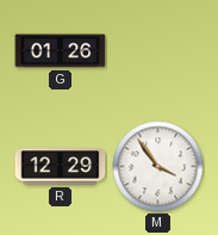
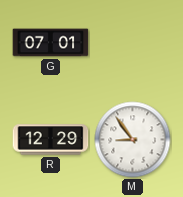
G: 01:26 -> 07:01
M: 3:54 -> 8:54
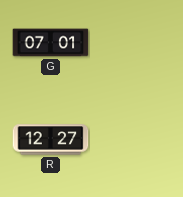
R: 12:29 -> 12:27
M: 8:54 -> none
